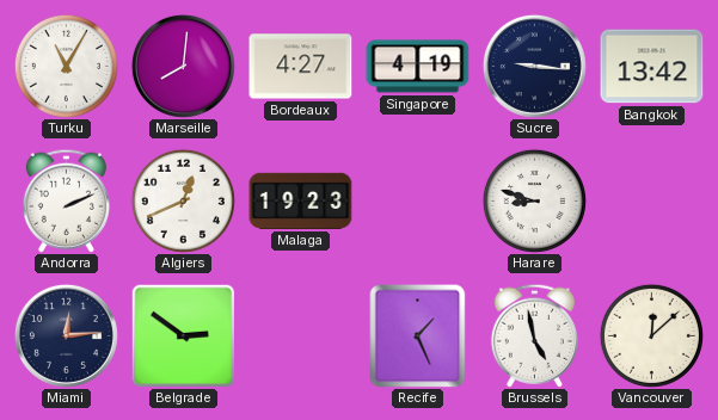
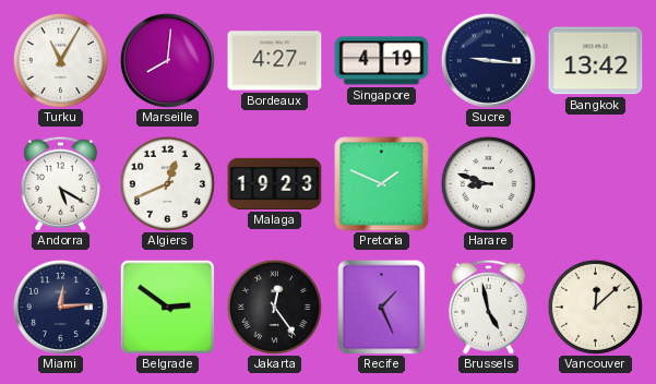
Andorra: 2:11 -> 5:20
Pretoria: none -> 1:49
Jakarta: none -> 12:24
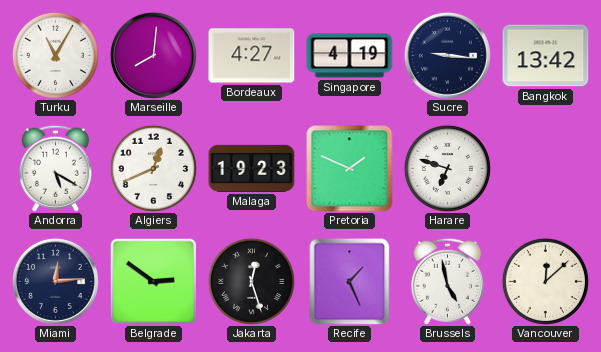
Harare: 8:48 -> 6:48
Jakarta: 12:24 -> 12:27
